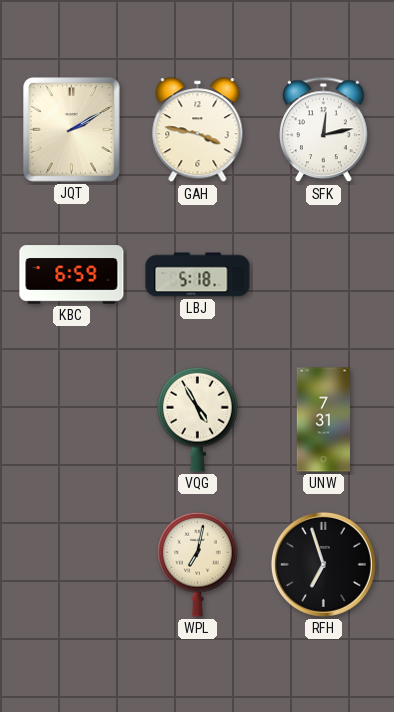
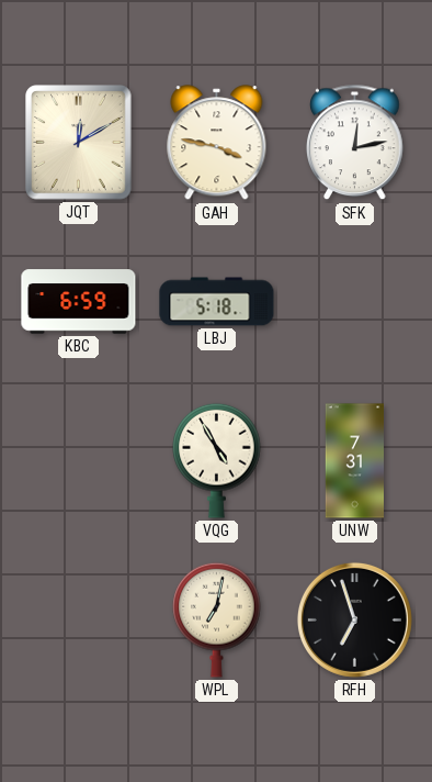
JQT: 2:10 -> 12:10
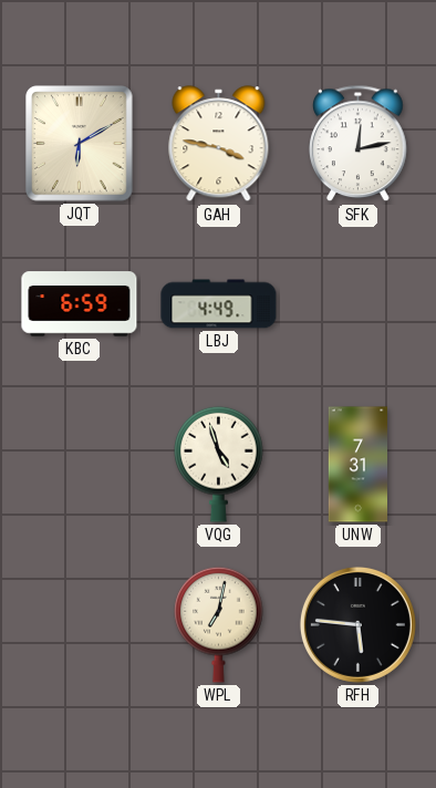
JQT: 12:10 -> 6:10
LBJ: 5:18 -> 4:49
VQG: 4:55 -> 4:57
RFH: 6:57 -> 5:46
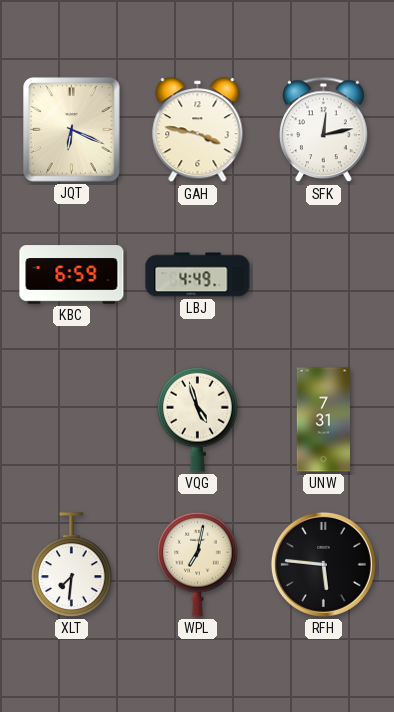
JQT: 6:10 -> 6:19
XLT: none -> 7:31
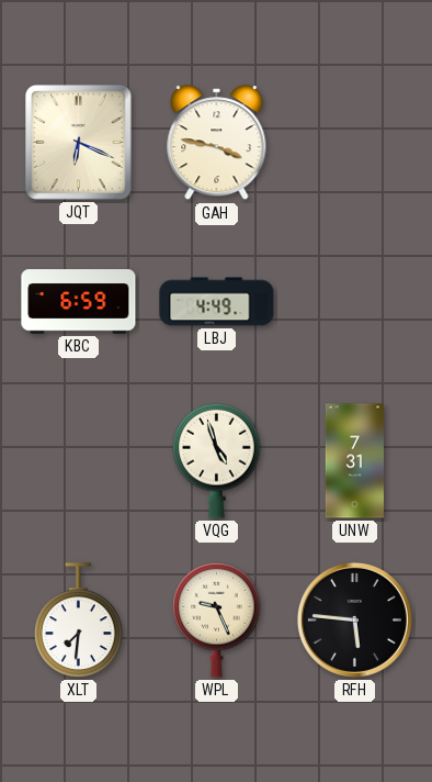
SFK: 12:13 -> none
WPL: 7:02 -> 9:26
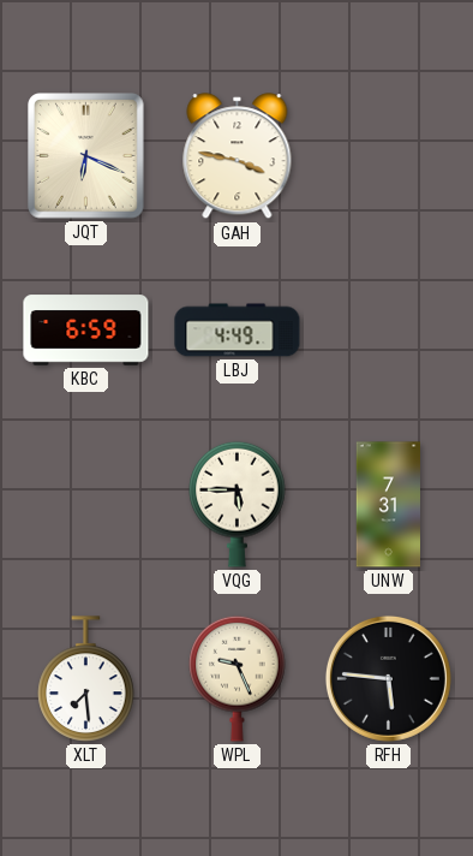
VQG: 4:57 -> 5:45
XLT: 7:31 -> 7:29
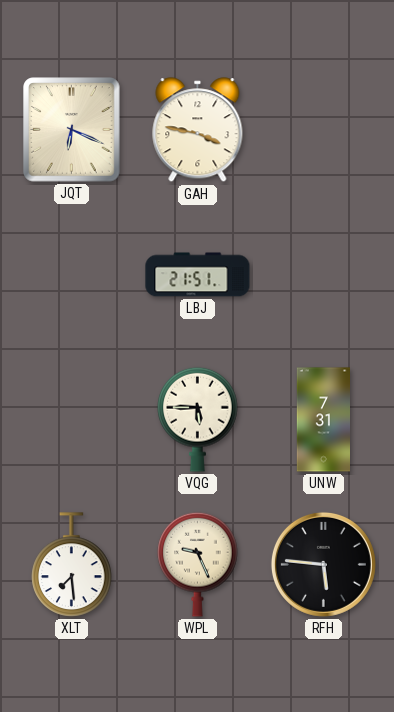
KBC: 6:59 -> none
LBJ: 4:49 -> 21:51
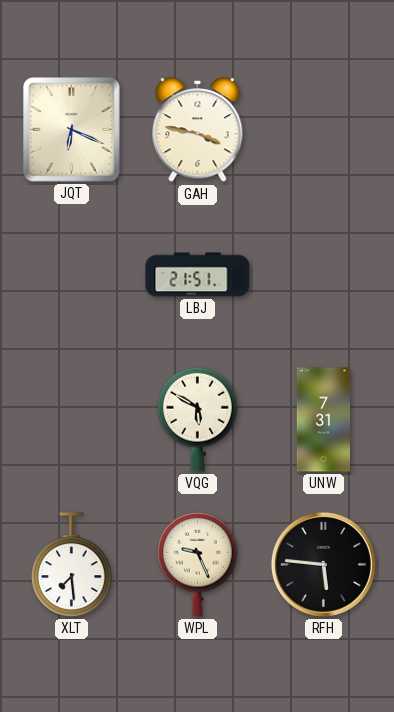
VQG: 5:45 -> 5:50
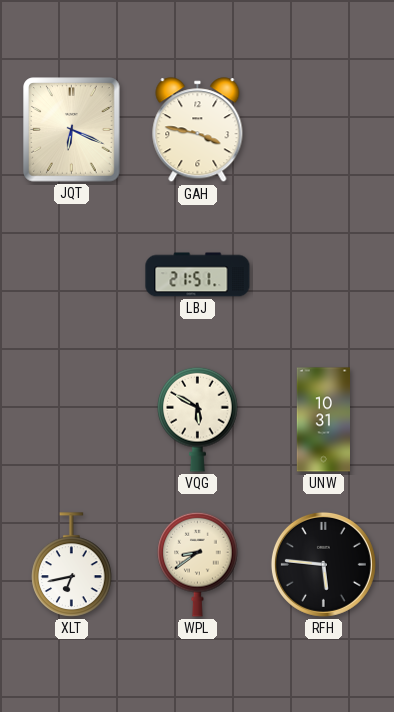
UNW: 7:31 -> 10:31
XLT: 7:29 -> 6:43
WPL: 9:26 -> 8:39
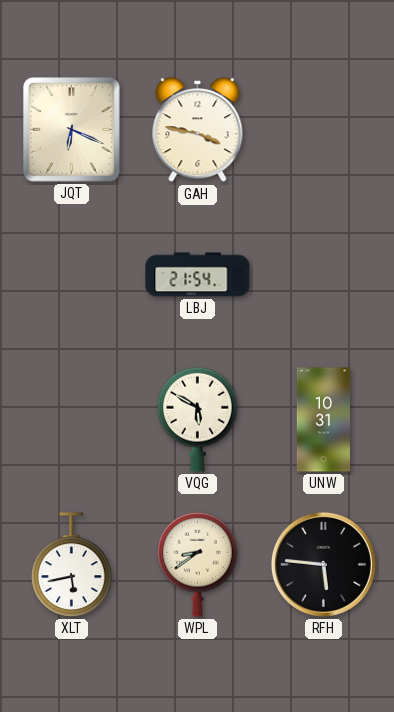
LBJ: 21:51 -> 21:54
XLT: 6:43 -> 5:43
